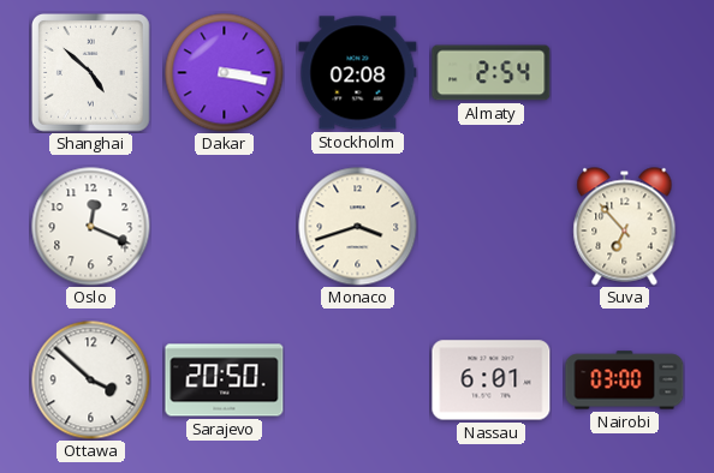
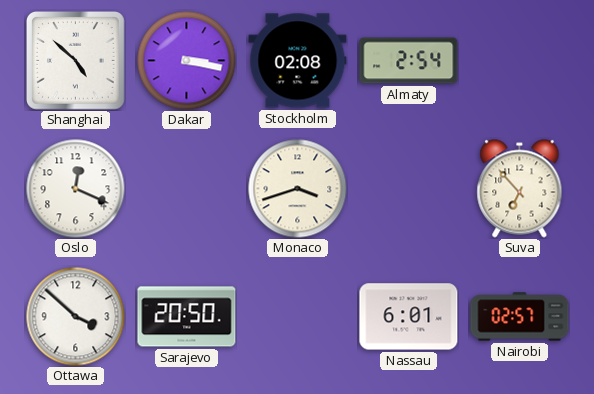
Nairobi: 03:00 -> 02:57
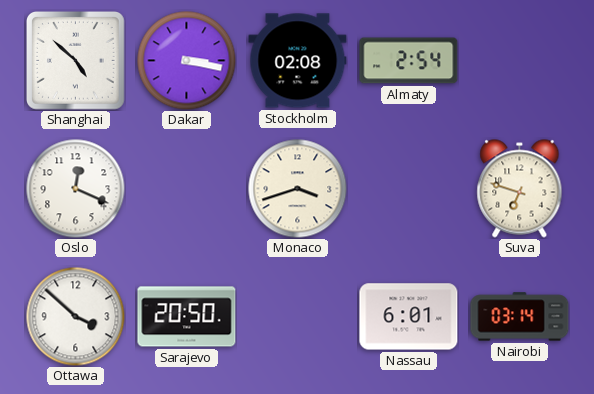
Suva: 6:53 -> 6:48
Nairobi: 02:57 -> 03:14
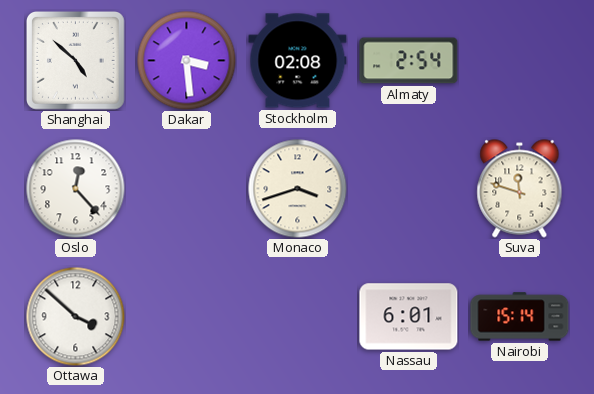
Dakar: 3:17 -> 3:29
Oslo: 12:19 -> 12:23
Suva: 6:48 -> 11:48
Sarajevo: 20:50 -> none
Nairobi: 03:14 -> 15:14
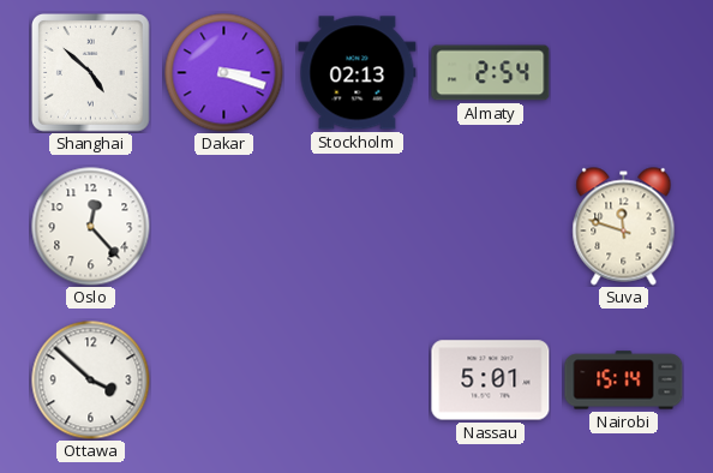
Dakar: 3:29 -> 3:18
Stockholm: 02:08 -> 02:13
Monaco: 3:42 -> none
Nassau: 6:01 -> 5:01
